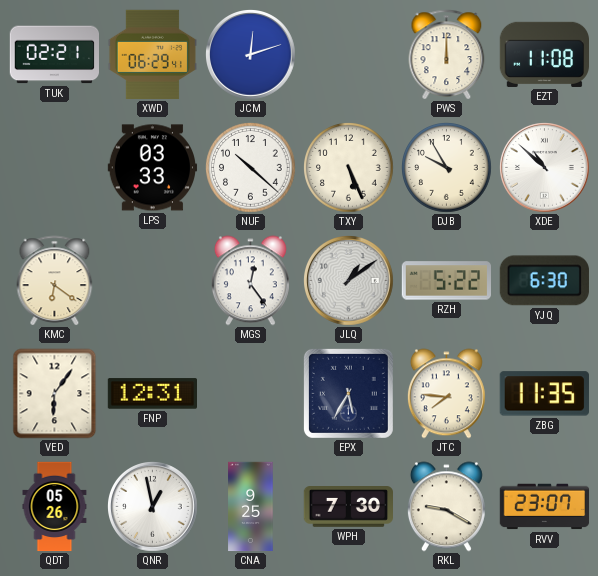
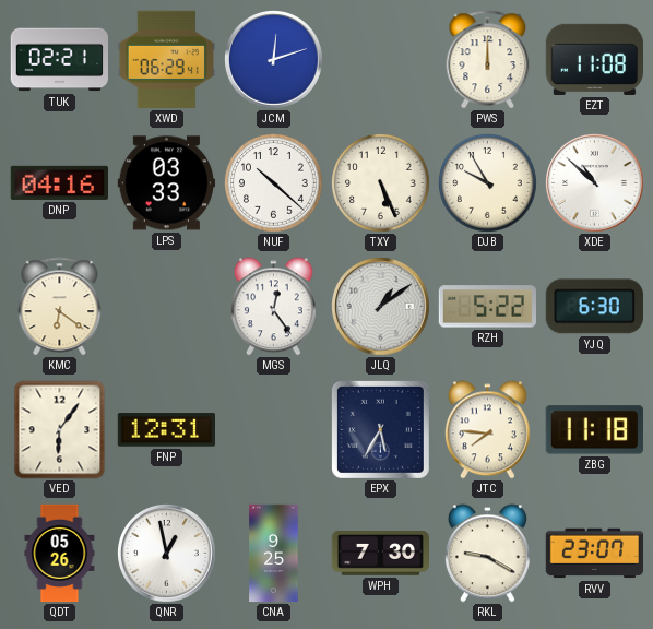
DNP: none -> 04:16
ZBG: 11:35 -> 11:18
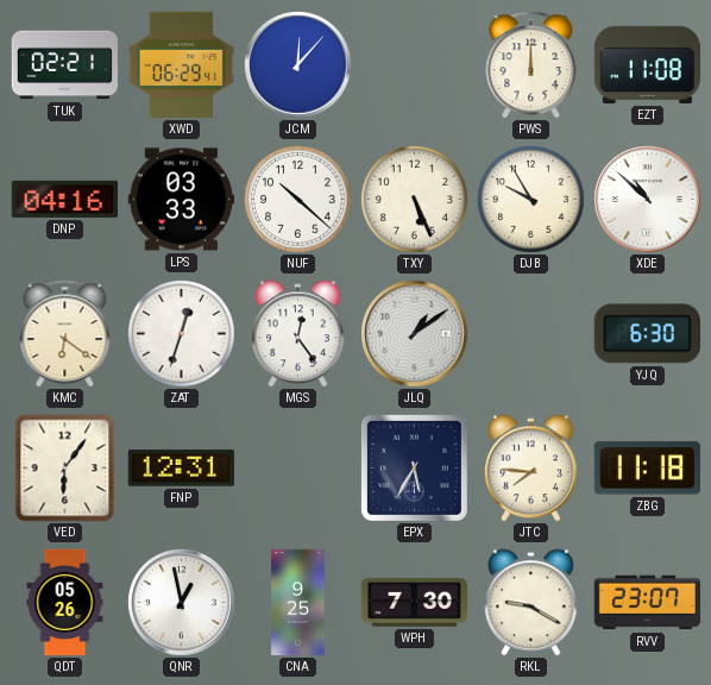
JCM: 12:12 -> 12:07
ZAT: none -> 12:33
RZH: 5:22 -> none
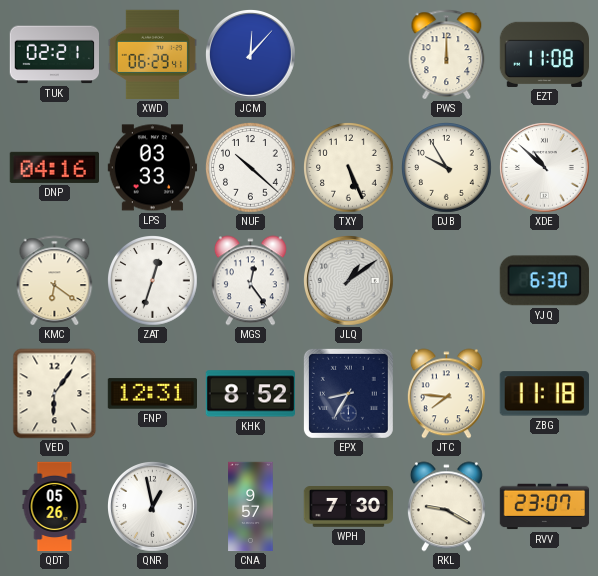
KHK: none -> 8:52
EPX: 5:35 -> 8:35
CNA: 9:25 -> 9:57
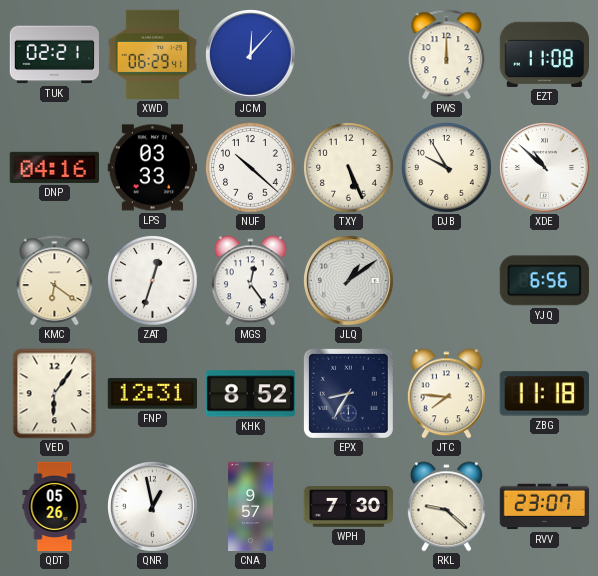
YJQ: 6:30 -> 6:56
RKL: 9:20 -> 9:22
